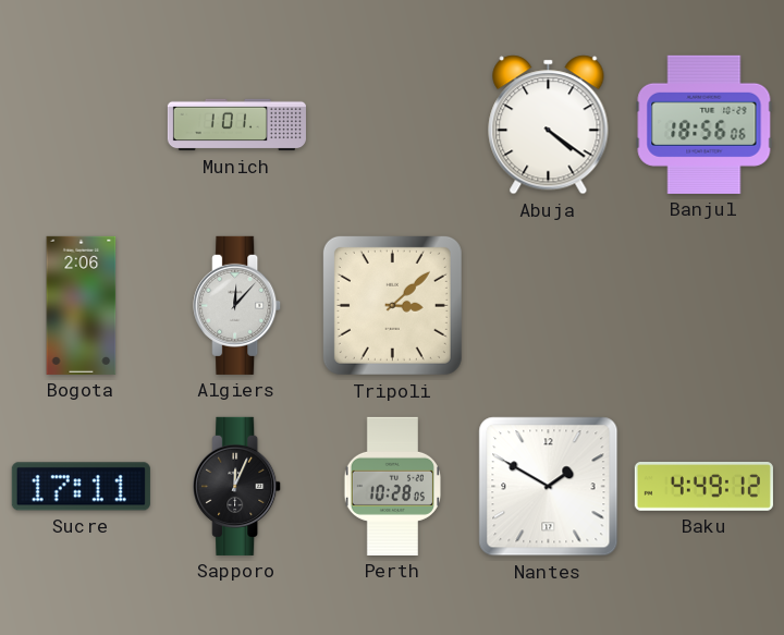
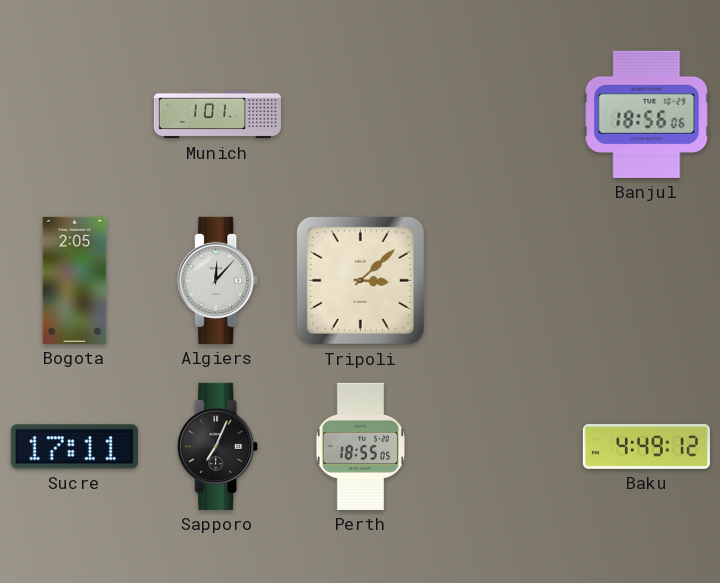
Abuja: 4:21 -> none
Bogota: 2:06 -> 2:05
Sapporo: 12:04 -> 7:04
Perth: 10:28 -> 18:55
Nantes: 1:50 -> none
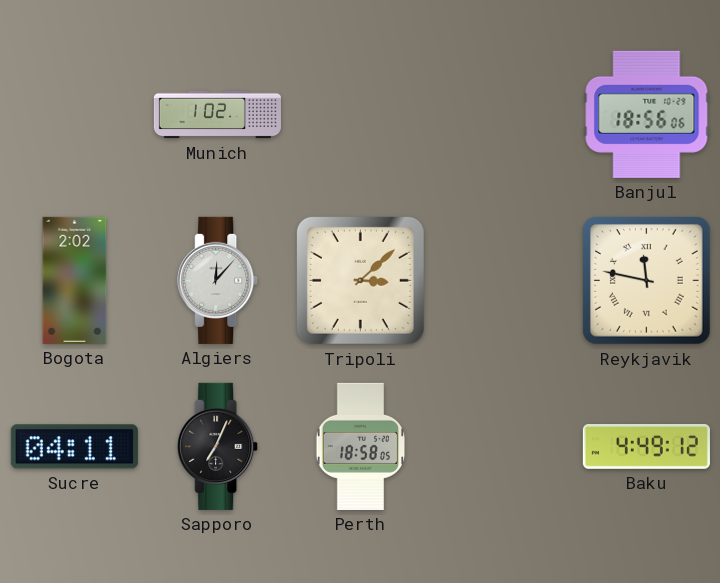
Munich: 1:01 -> 1:02
Bogota: 2:05 -> 2:02
Reykjavik: none -> 11:47
Sucre: 17:11 -> 04:11
Perth: 18:55 -> 18:58
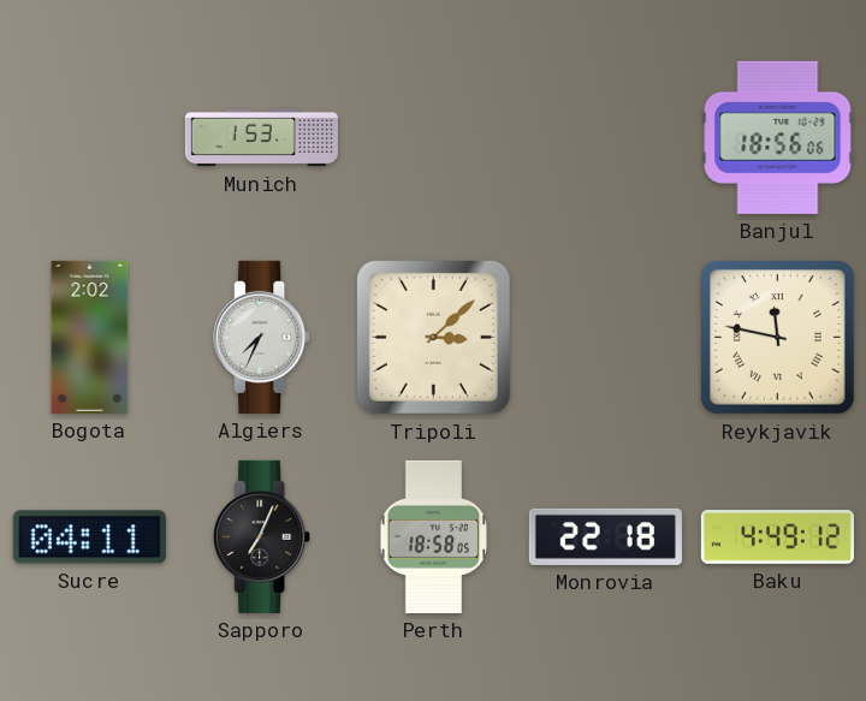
Munich: 1:02 -> 1:53
Algiers: 12:07 -> 7:34
Monrovia: none -> 22:18
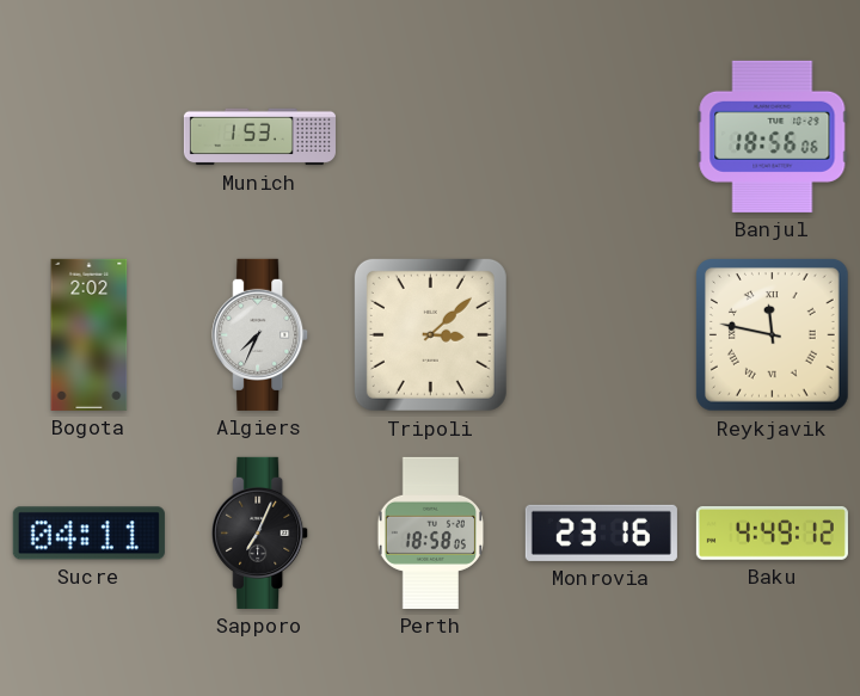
Monrovia: 22:18 -> 23:16
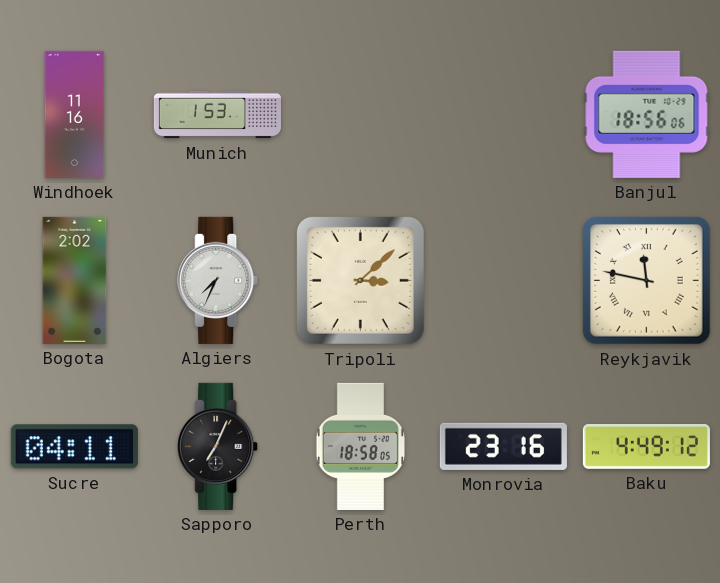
Windhoek: none -> 11:16
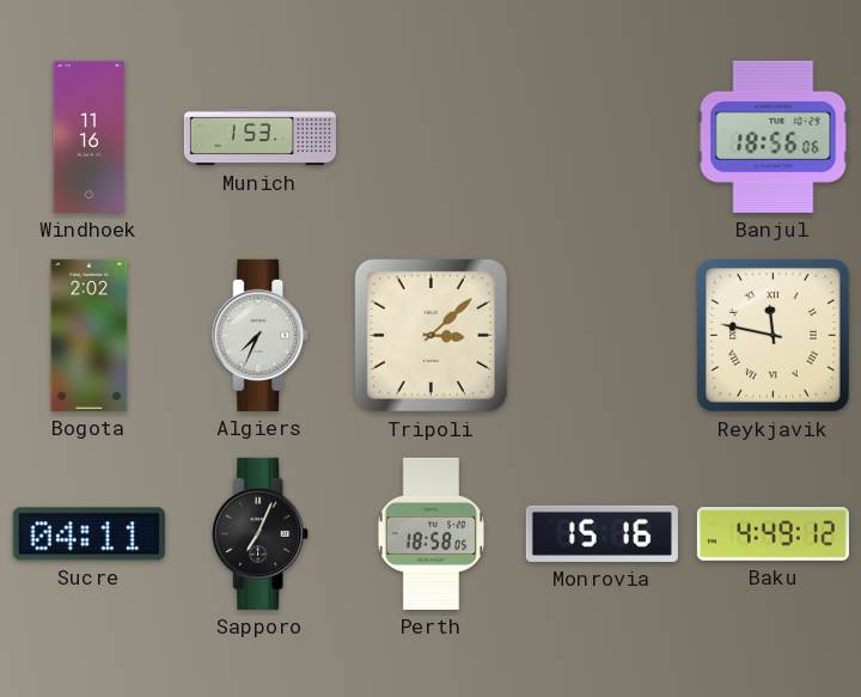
Monrovia: 23:16 -> 15:16
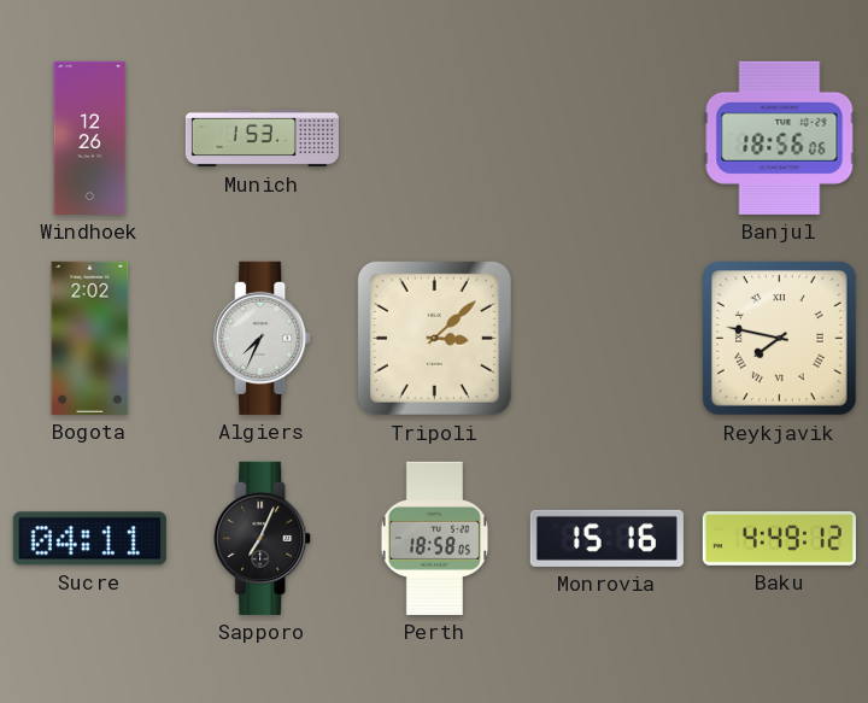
Windhoek: 11:16 -> 12:26
Reykjavik: 11:47 -> 7:47
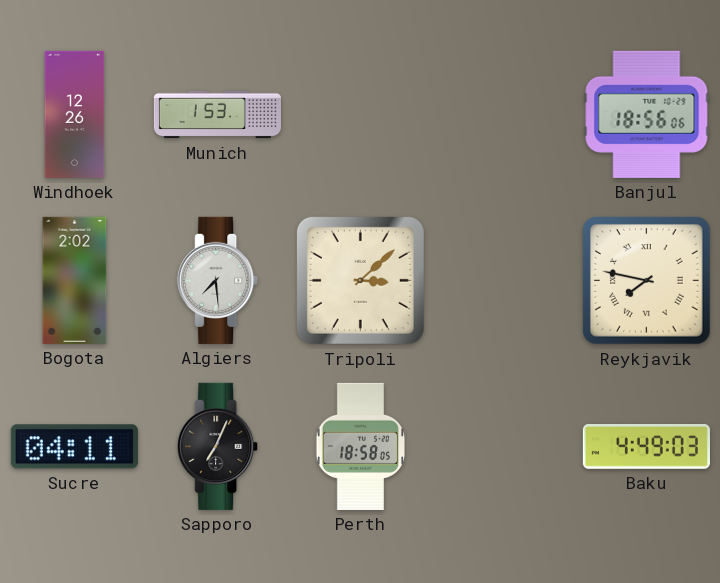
Algiers: 7:34 -> 7:29
Monrovia: 15:16 -> none
Baku: 4:49:12 -> 4:49:03
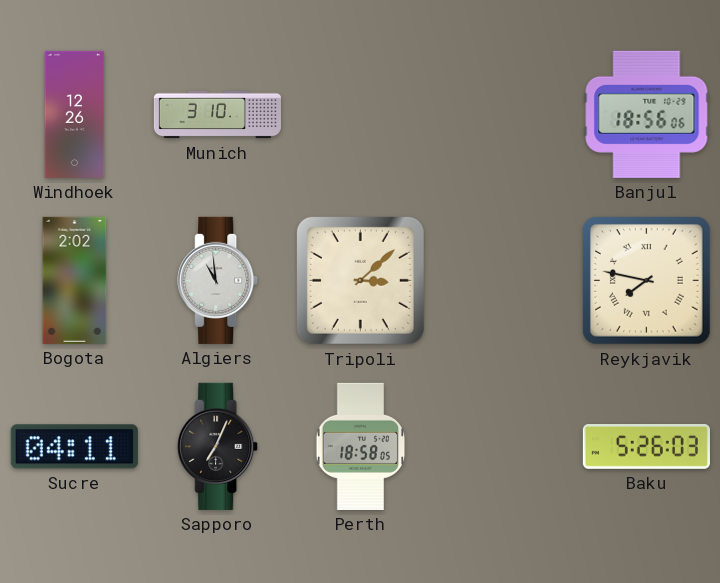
Munich: 1:53 -> 3:10
Algiers: 7:29 -> 10:59
Baku: 4:49 -> 5:26
